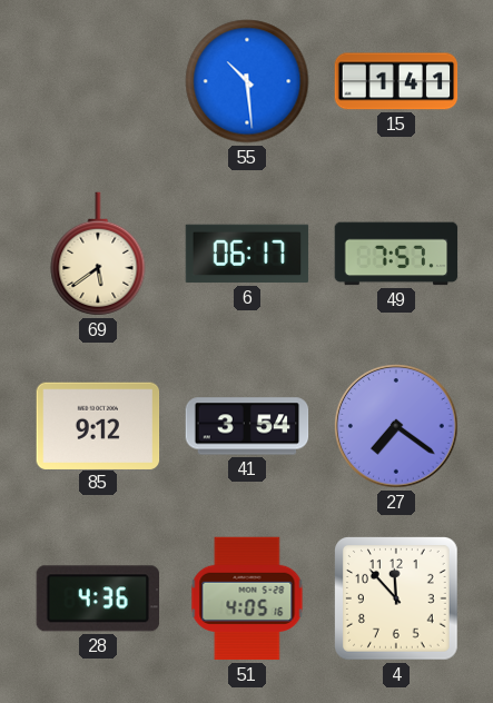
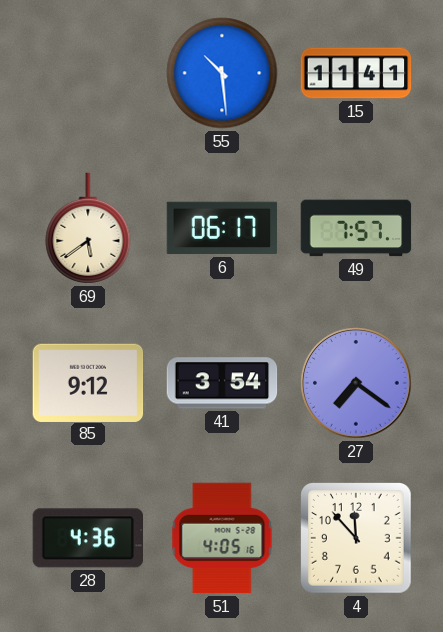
15: 1:41 -> 11:41
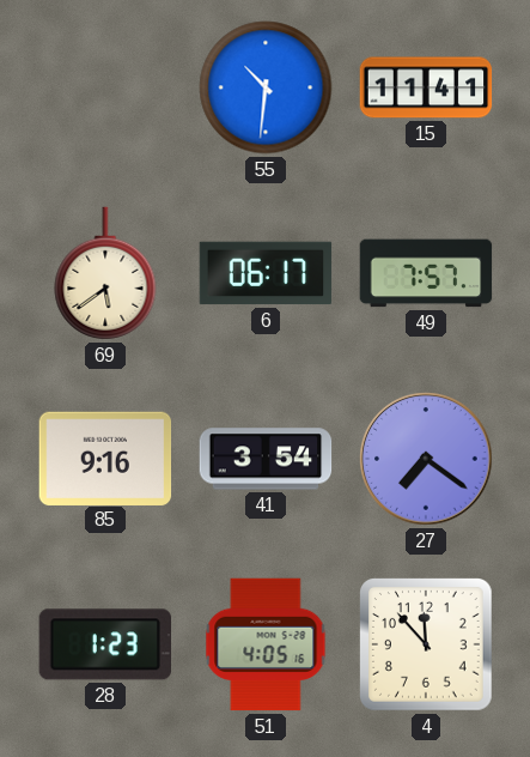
55: 10:29 -> 10:31
85: 9:12 -> 9:16
28: 4:36 -> 1:23
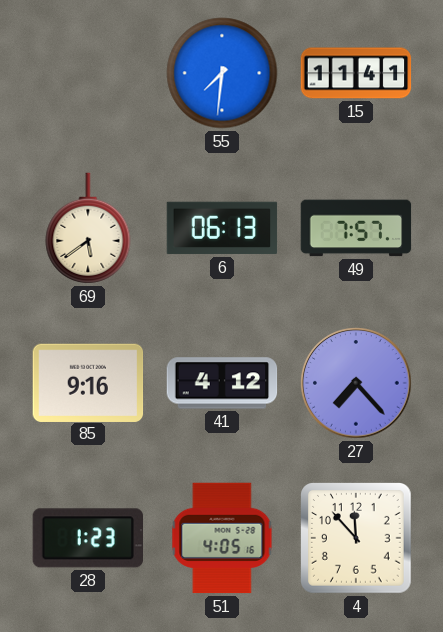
55: 10:31 -> 7:31
6: 06:17 -> 06:13
41: 3:54 -> 4:12
27: 7:21 -> 7:23
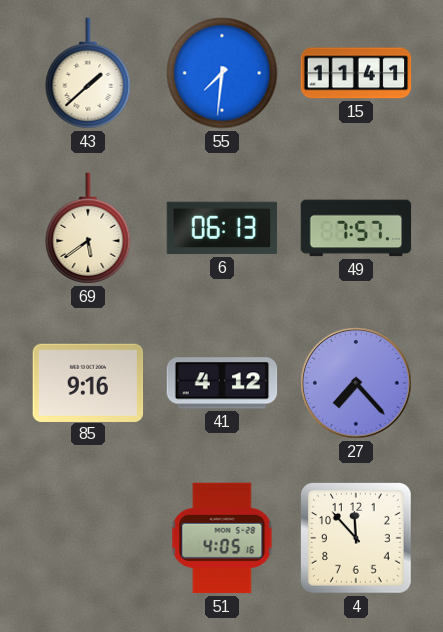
43: none -> 1:38
28: 1:23 -> none
